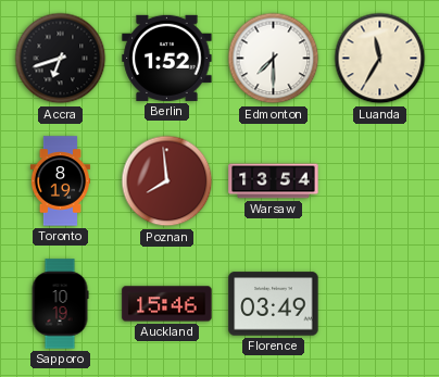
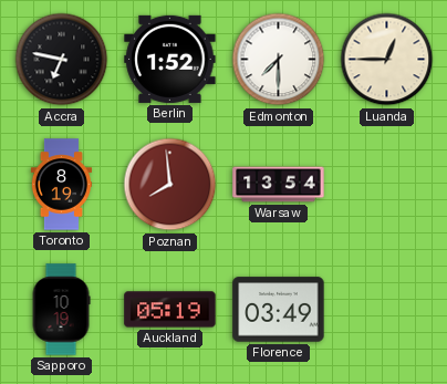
Accra: 6:42 -> 6:47
Luanda: 11:35 -> 12:45
Auckland: 15:46 -> 05:19
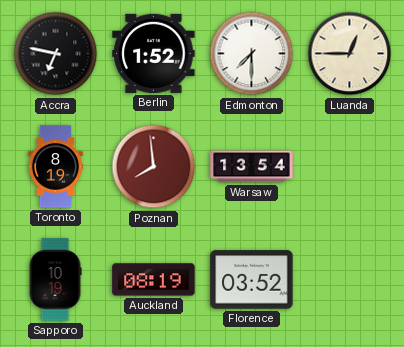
Auckland: 05:19 -> 08:19
Florence: 03:49 -> 03:52
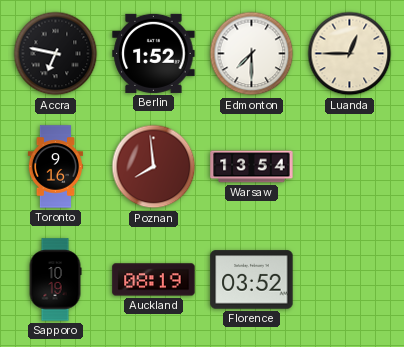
Toronto: 8:19 -> 9:16
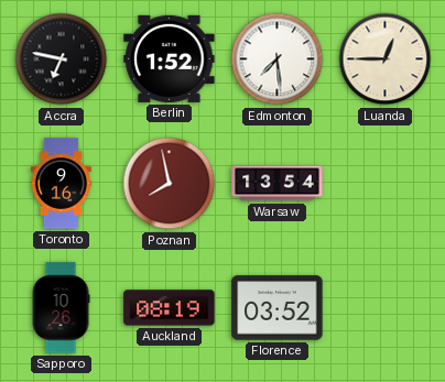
Edmonton: 7:30 -> 7:29
Poznan: 7:59 -> 7:58
Sapporo: 10:19 -> 10:26
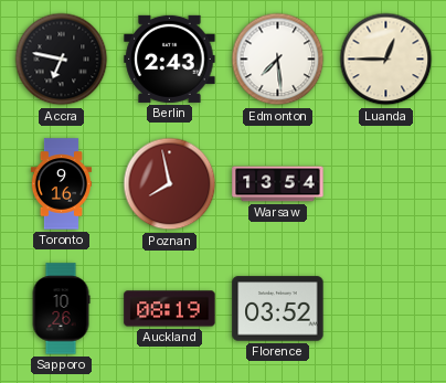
Berlin: 1:52 -> 2:43
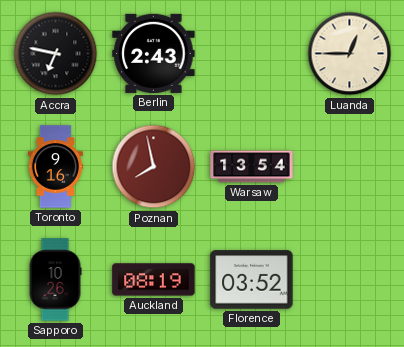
Edmonton: 7:29 -> none
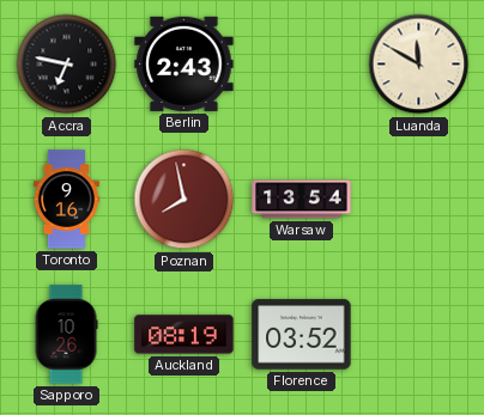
Luanda: 12:45 -> 11:50
